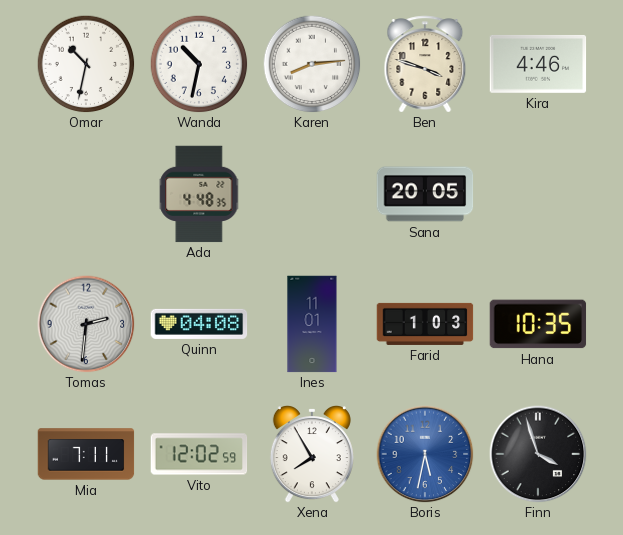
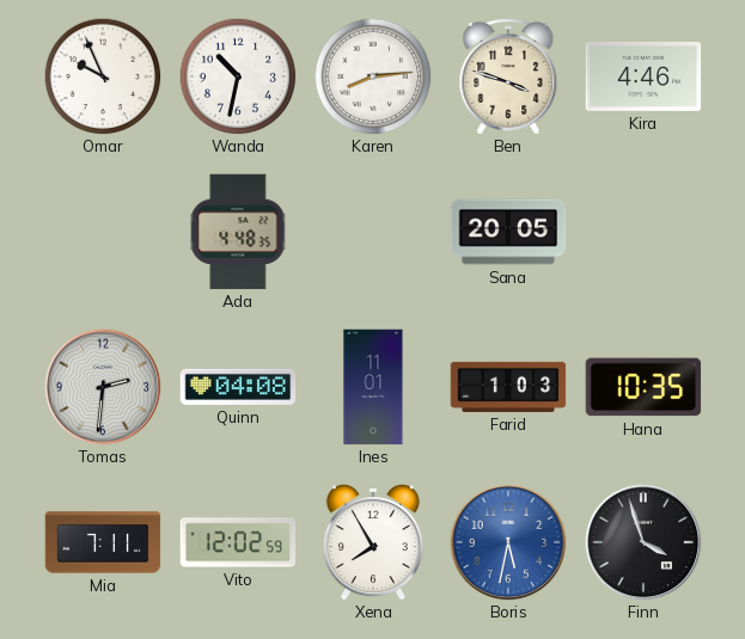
Omar: 10:32 -> 9:56
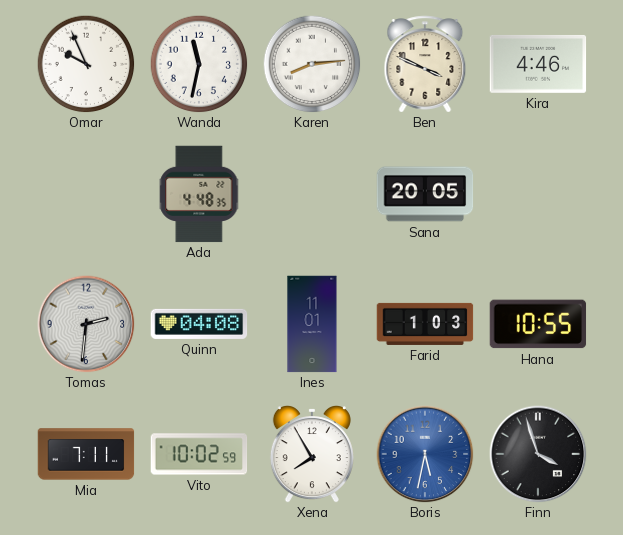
Wanda: 10:32 -> 11:32
Ben: 3:48 -> 3:49
Hana: 10:35 -> 10:55
Vito: 12:02 -> 10:02
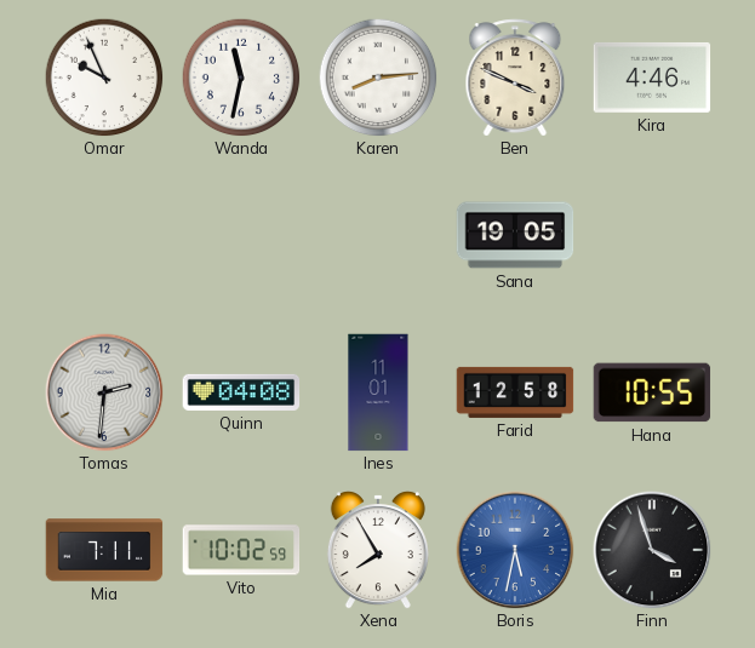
Ada: 4:48 -> none
Sana: 20:05 -> 19:05
Farid: 1:03 -> 12:58
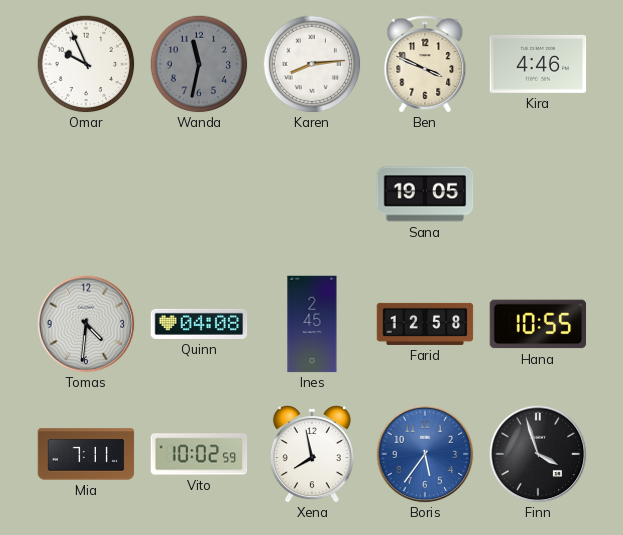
Wanda dial: white -> grey
Tomas: 2:31 -> 4:31
Ines: 11:01 -> 2:45
Xena: 7:55 -> 7:58
Boris: 5:32 -> 5:36
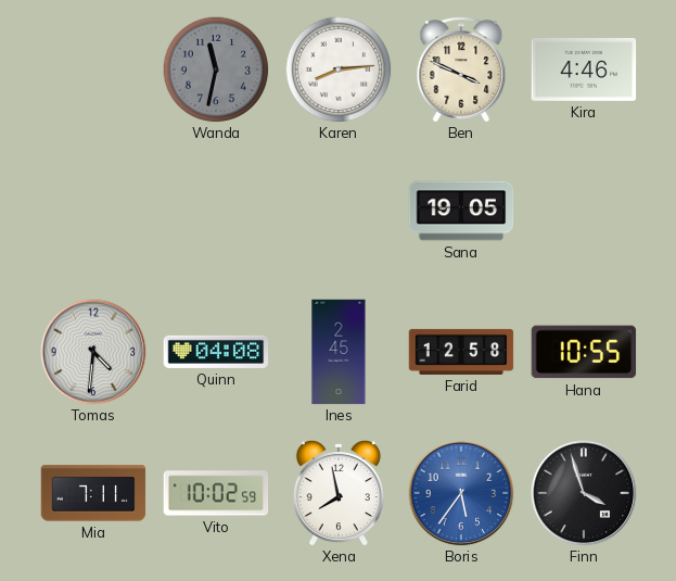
Omar: 9:56 -> none
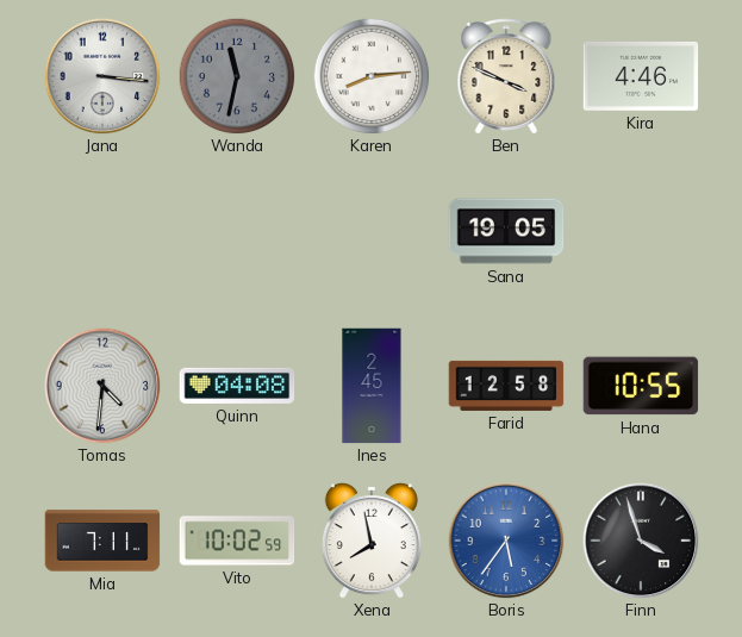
Jana: none -> 3:16
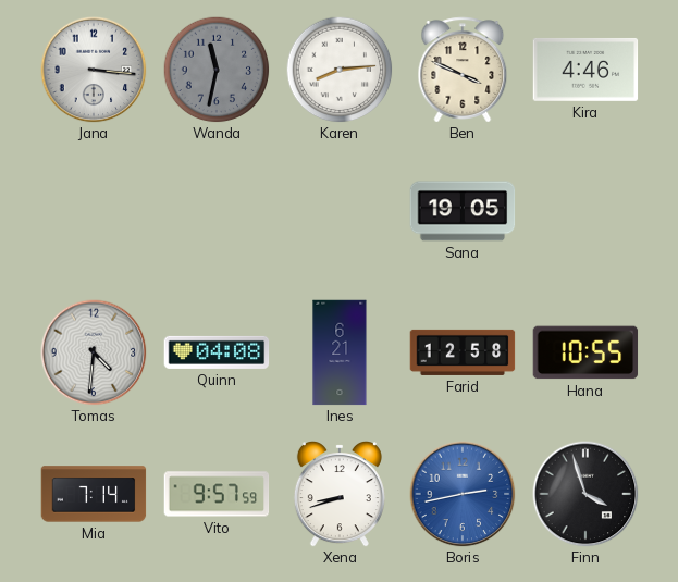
Ines: 2:45 -> 6:21
Mia: 7:11 -> 7:14
Vito: 10:02 -> 9:57
Xena: 7:58 -> 8:42
Boris: 5:36 -> 2:43
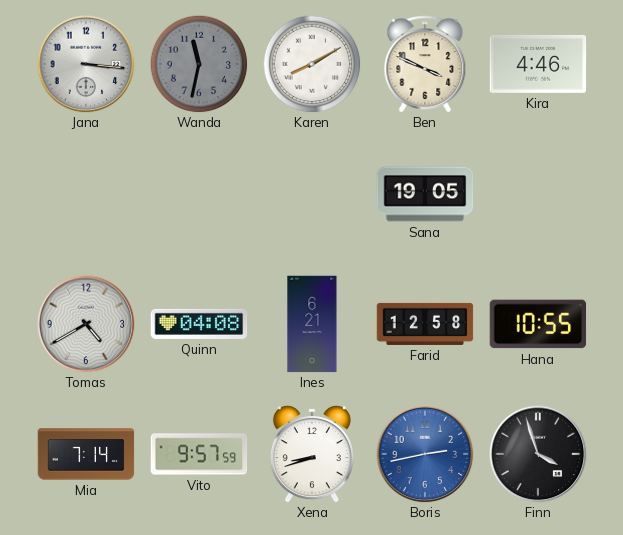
Karen: 8:14 -> 8:10
Tomas: 4:31 -> 4:40
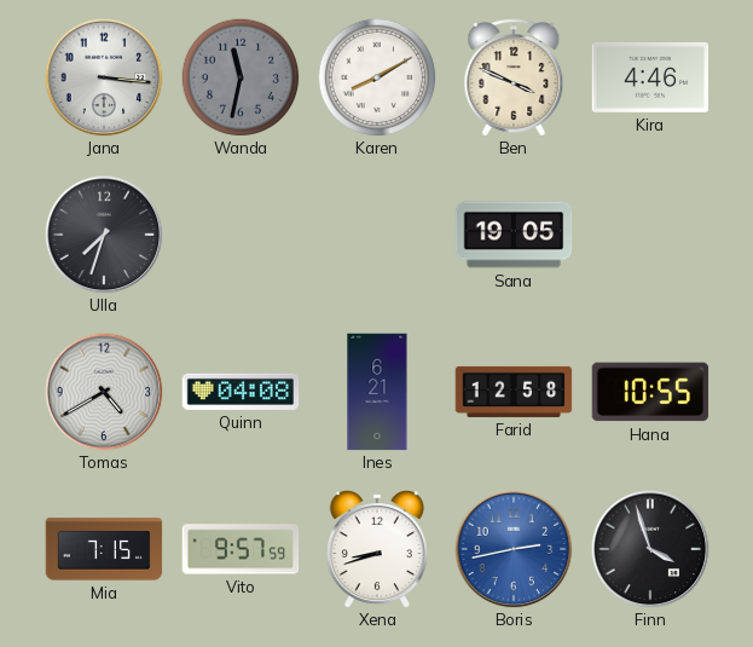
Ulla: none -> 7:33
Mia: 7:14 -> 7:15
